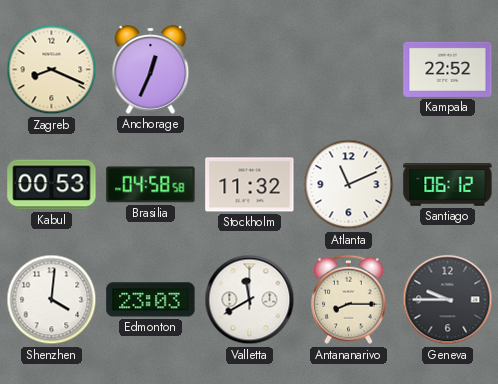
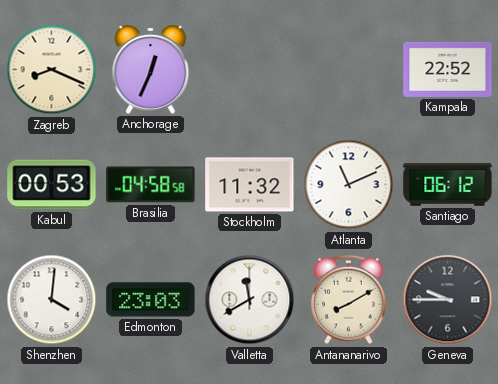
Antananarivo: 8:15 -> 8:10
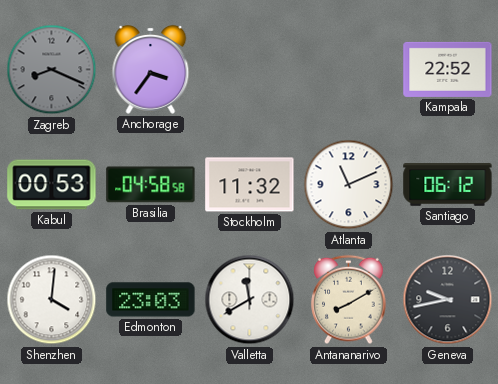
Zagreb dial: cream -> grey
Anchorage: 12:34 -> 3:36
Geneva: 9:45 -> 9:43
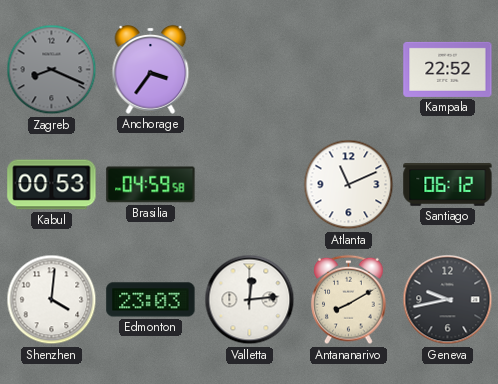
Brasilia: 04:58 -> 04:59
Stockholm: 11:32 -> none
Valletta: 11:40 -> 12:14
